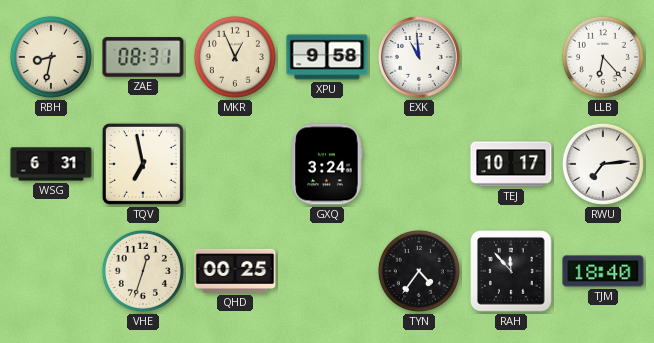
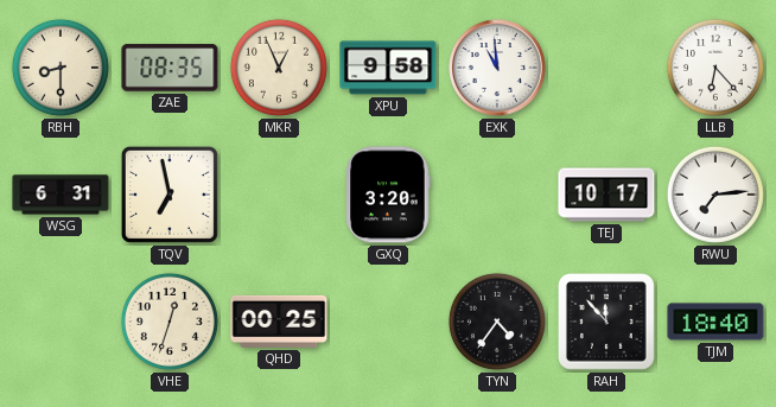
RBH: 8:32 -> 8:30
ZAE: 08:31 -> 08:35
GXQ: 3:24 -> 3:20
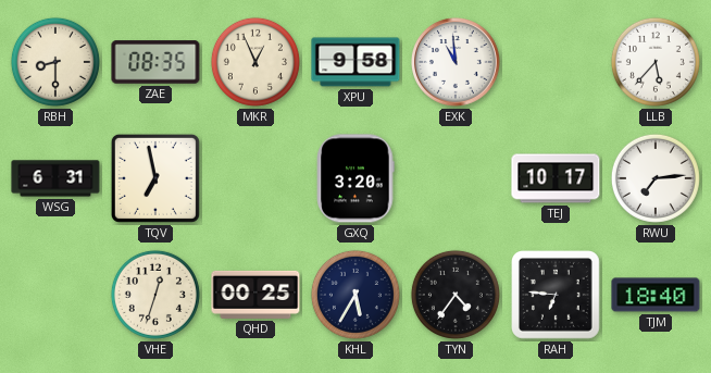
LLB: 6:23 -> 5:37
KHL: none -> 5:35
RAH: 11:53 -> 6:46
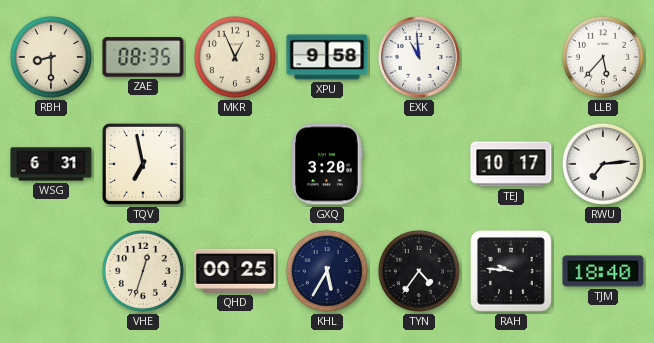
RAH: 6:46 -> 9:46
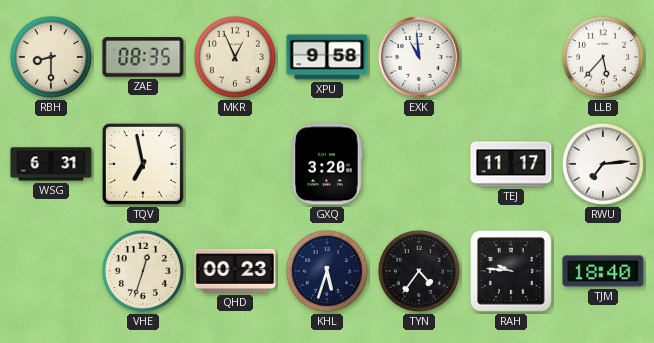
TEJ: 10:17 -> 11:17
QHD: 00:25 -> 00:23
KHL: 5:35 -> 5:33
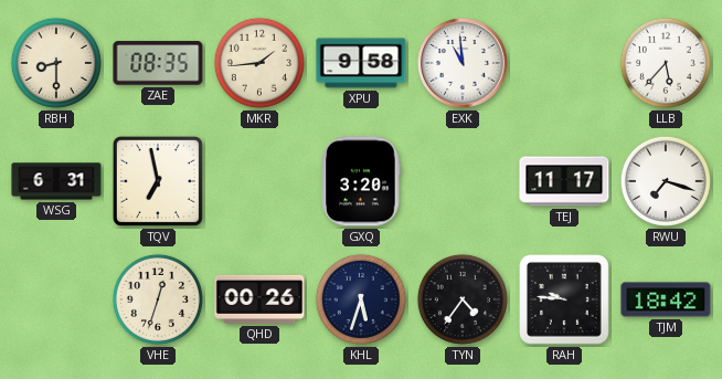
MKR: 12:56 -> 1:44
RWU: 7:14 -> 7:18
QHD: 00:23 -> 00:26
TJM: 18:40 -> 18:42
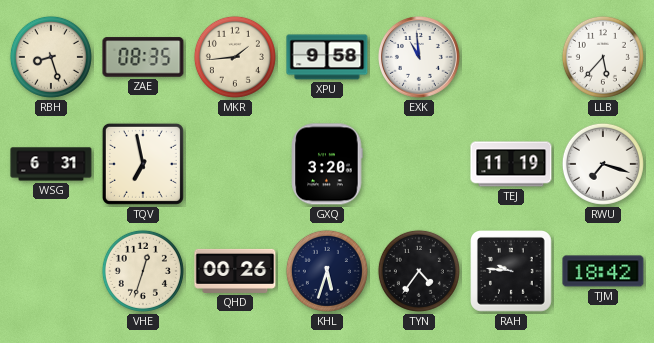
RBH: 8:30 -> 8:27
TEJ: 11:17 -> 11:19
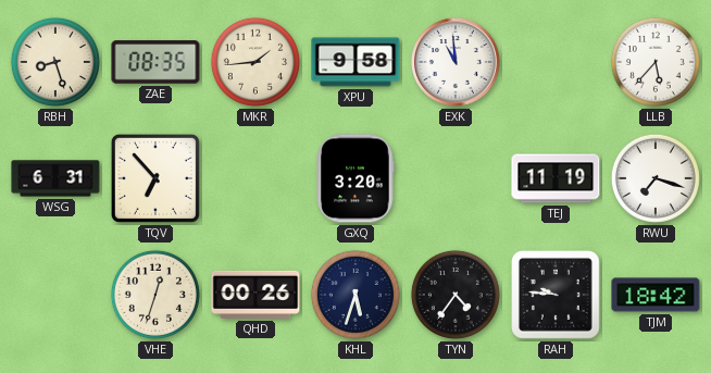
TQV: 6:58 -> 6:53
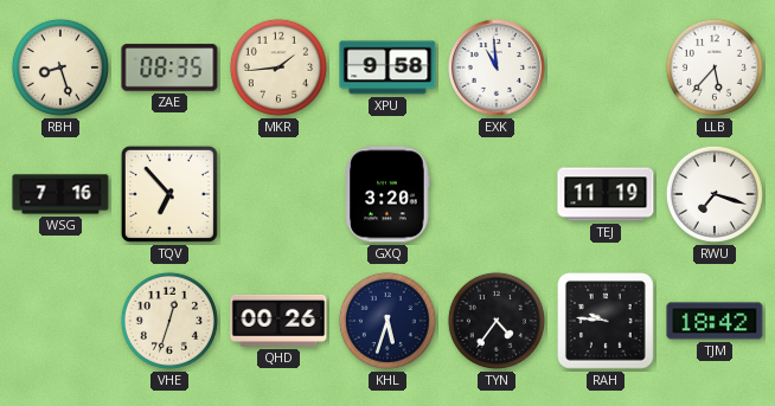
WSG: 6:31 -> 7:16
